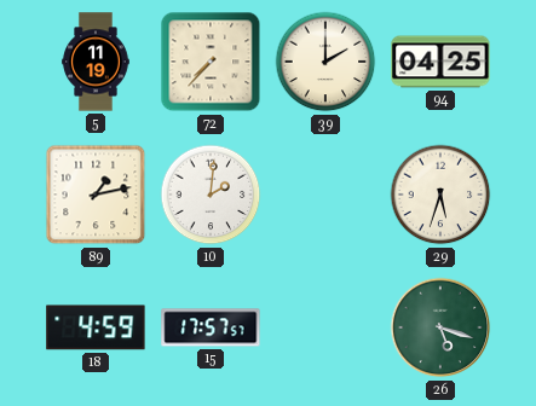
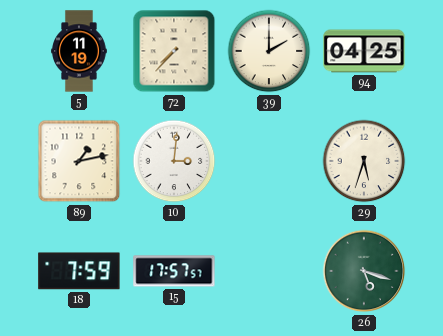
10: 2:01 -> 3:01
18: 4:59 -> 7:59
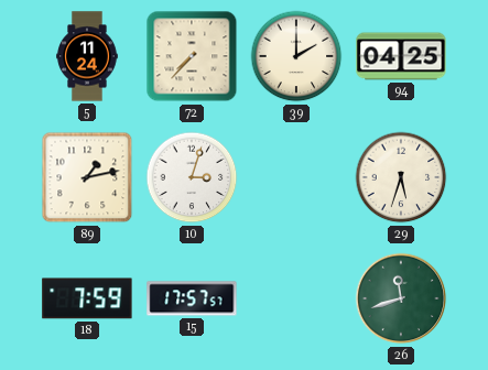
5: 11:19 -> 11:24
10: 3:01 -> 3:03
26: 5:18 -> 11:42
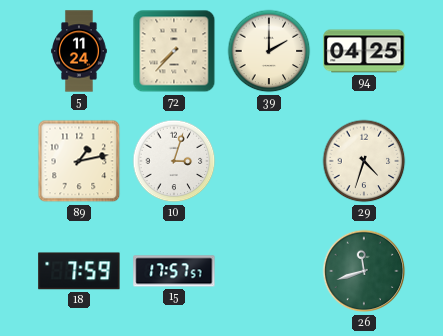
29: 5:33 -> 4:33
